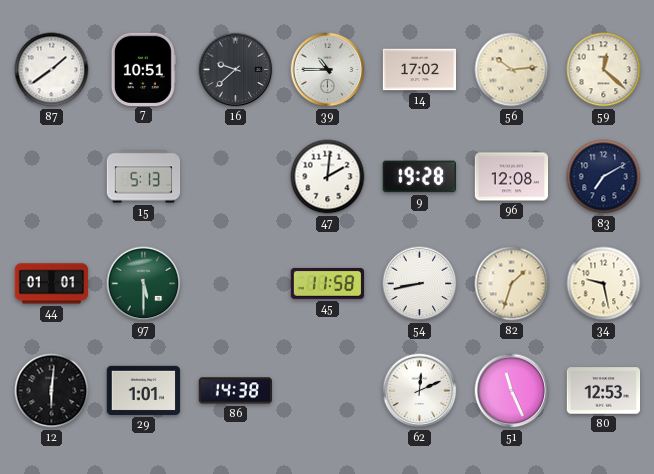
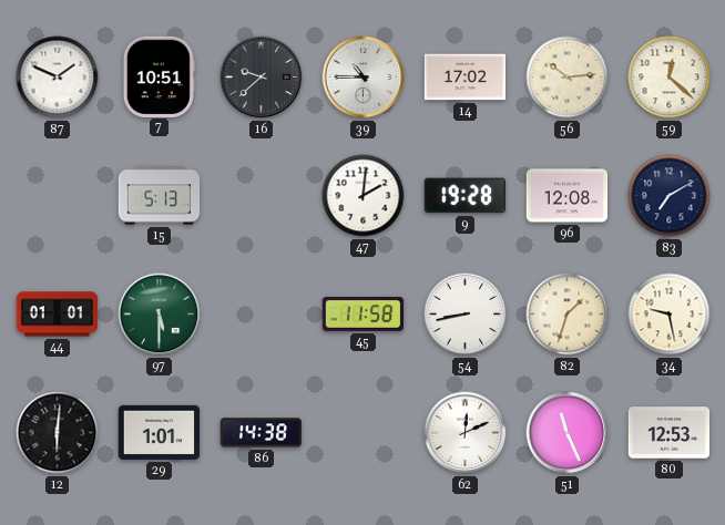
87: 1:39 -> 1:49
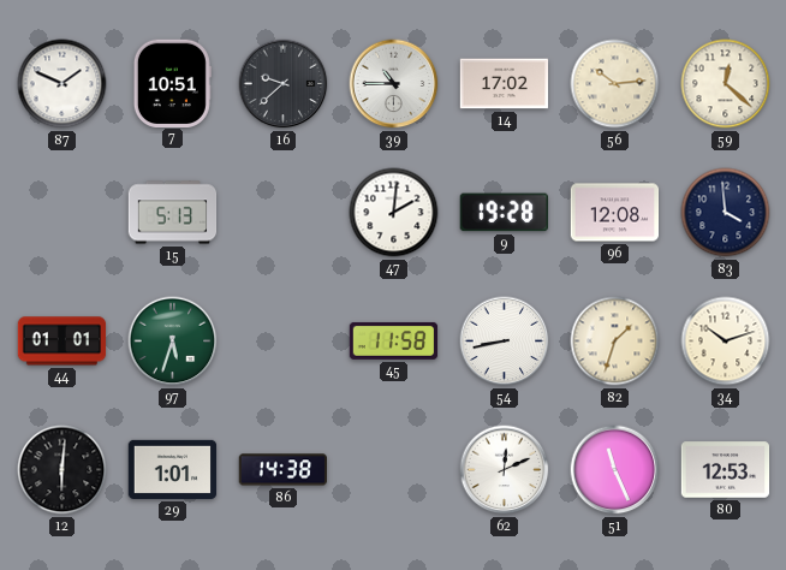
83: 7:10 -> 3:59
97: 5:30 -> 5:33
34: 9:28 -> 10:12
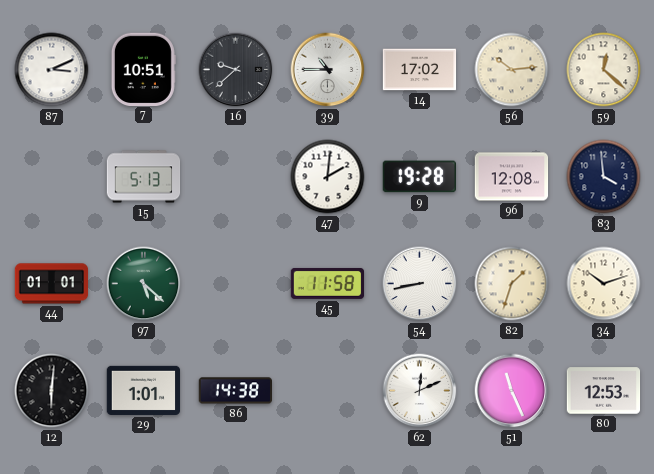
87: 1:49 -> 3:11
97: 5:33 -> 5:22
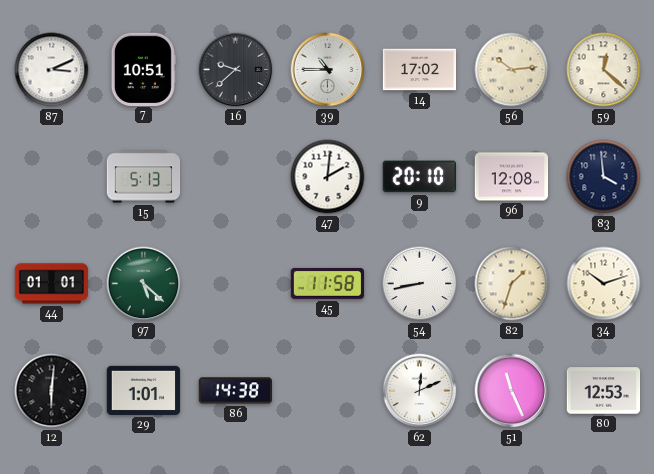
9: 19:28 -> 20:10
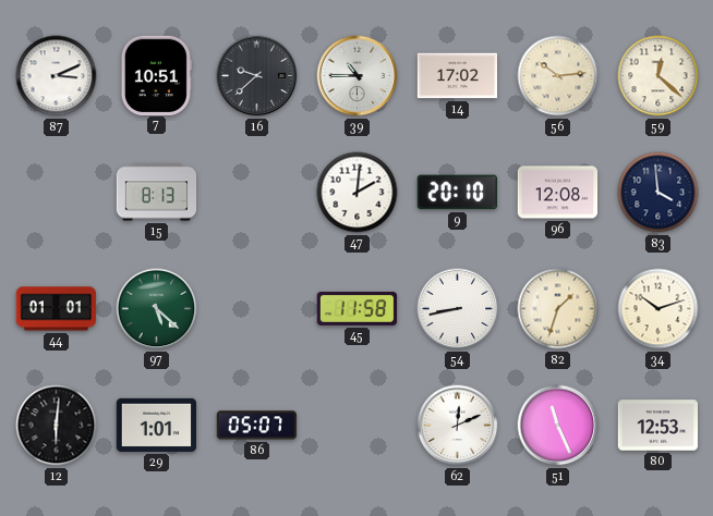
15: 5:13 -> 8:13
86: 14:38 -> 05:07
